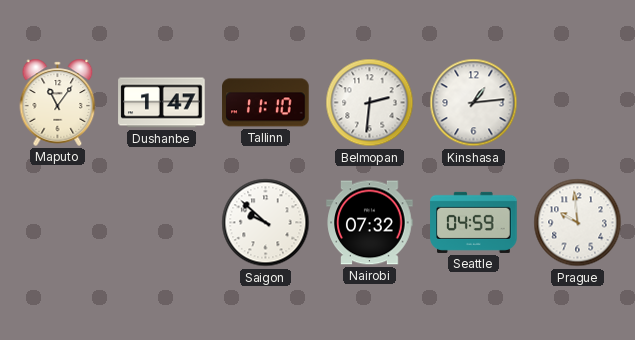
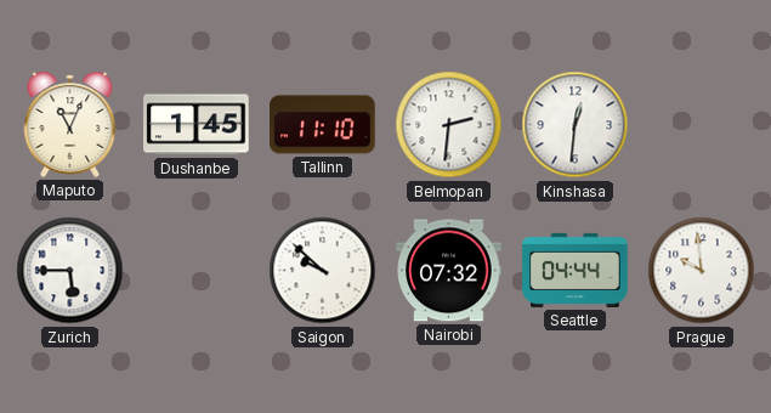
Maputo: 11:06 -> 11:04
Dushanbe: 1:47 -> 1:45
Kinshasa: 1:14 -> 12:31
Zurich: none -> 5:45
Seattle: 04:59 -> 04:44
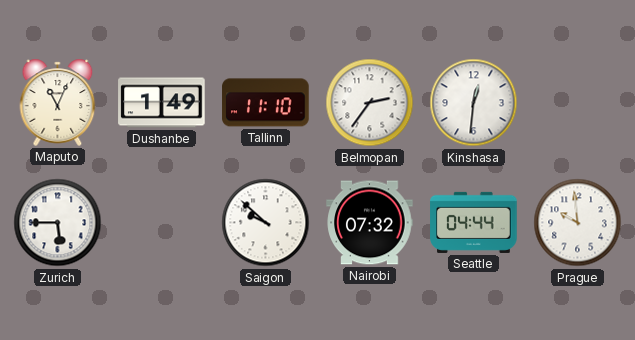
Dushanbe: 1:45 -> 1:49
Belmopan: 2:31 -> 2:36
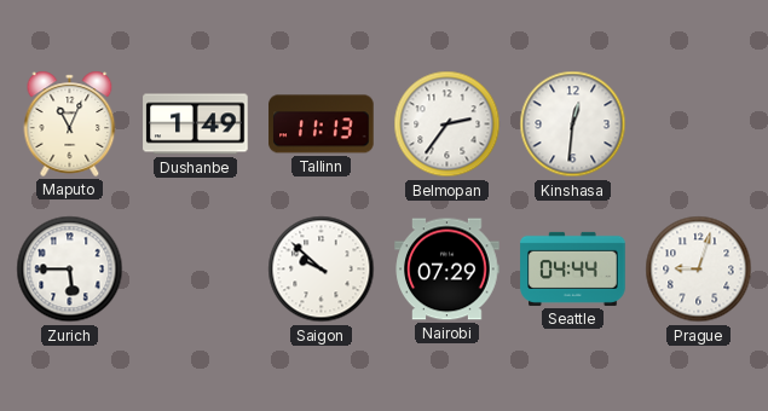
Tallinn: 11:10 -> 11:13
Nairobi: 07:32 -> 07:29
Prague: 9:59 -> 9:03
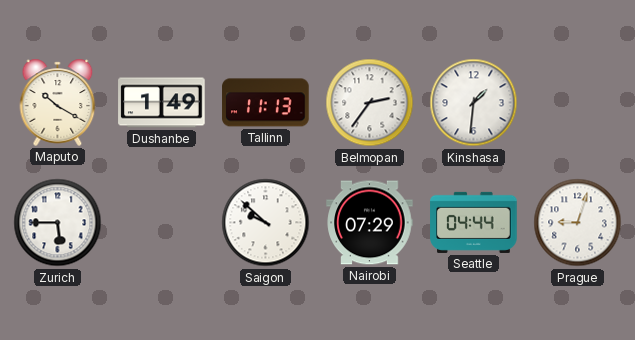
Maputo: 11:04 -> 10:20
Kinshasa: 12:31 -> 1:31
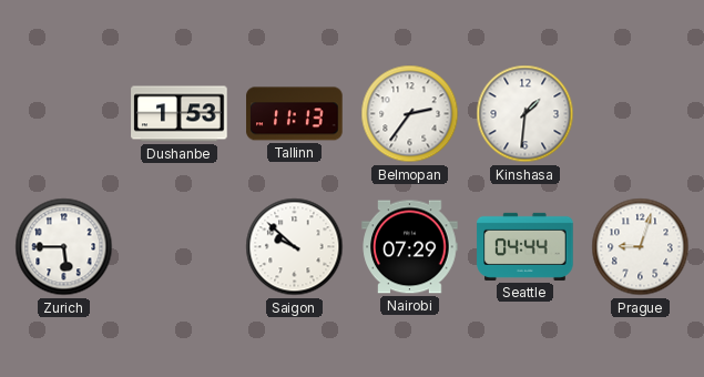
Maputo: 10:20 -> none
Dushanbe: 1:49 -> 1:53
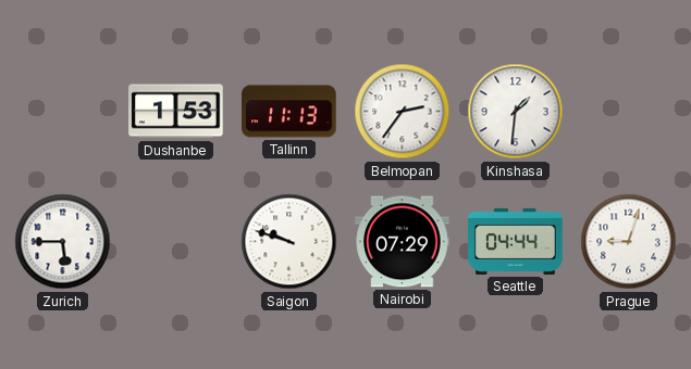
Saigon: 9:52 -> 9:48
